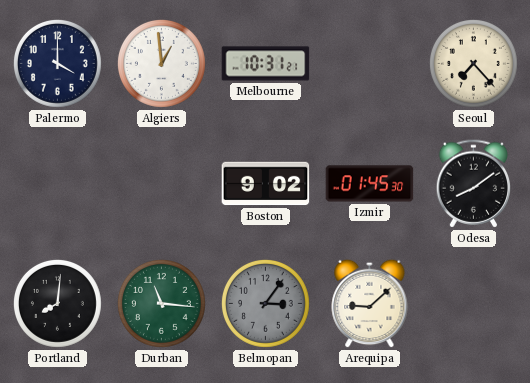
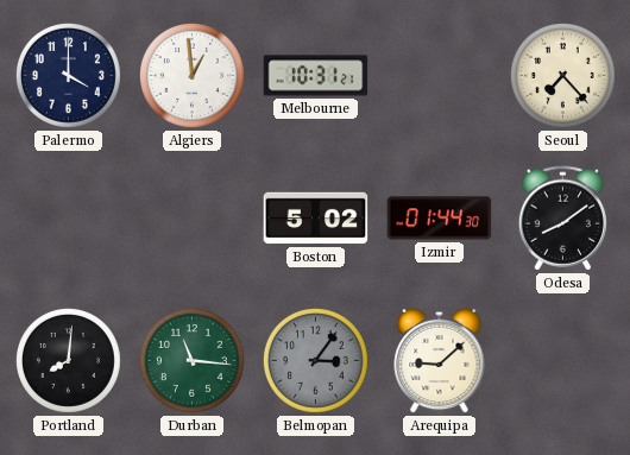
Boston: 9:02 -> 5:02
Izmir: 01:45 -> 01:44
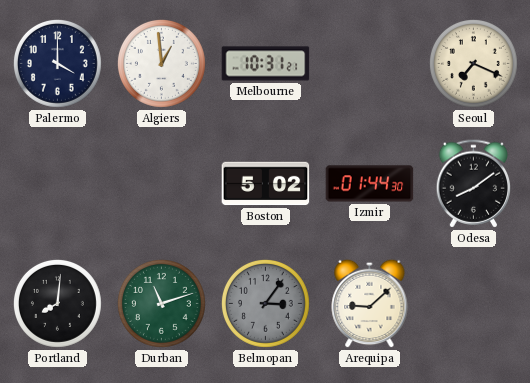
Seoul: 7:23 -> 7:19
Durban: 11:16 -> 11:12
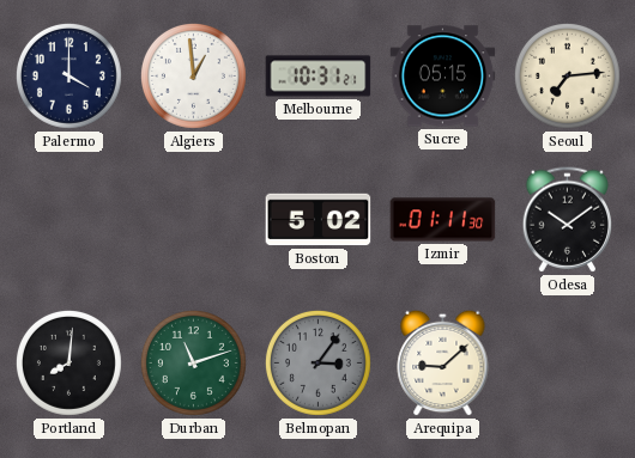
Sucre: none -> 05:15
Seoul: 7:19 -> 7:14
Izmir: 01:44 -> 01:11
Odesa: 8:09 -> 10:09
